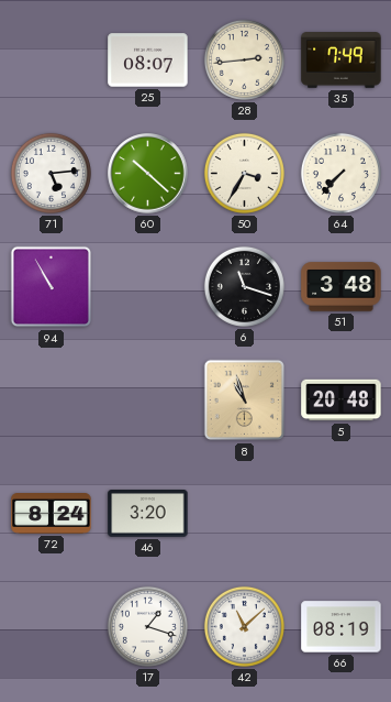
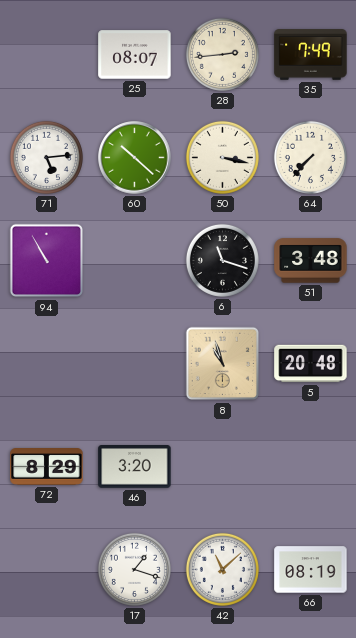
50: 3:35 -> 3:17
72: 8:24 -> 8:29
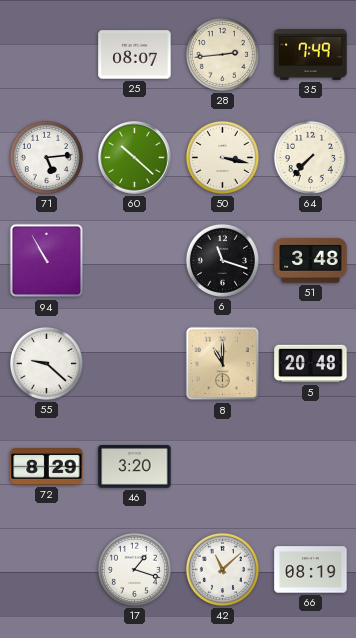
55: none -> 9:22
8: 10:57 -> 11:00
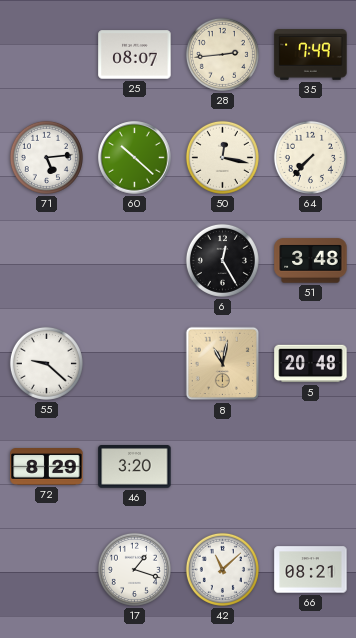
50: 3:17 -> 12:17
94: 10:55 -> none
6: 11:18 -> 12:25
8: 11:00 -> 11:02
66: 08:19 -> 08:21
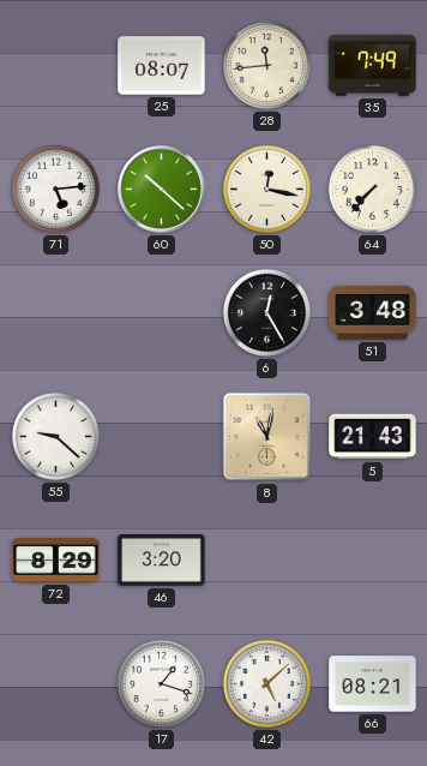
28: 2:44 -> 11:44
5: 20:48 -> 21:43
42: 11:08 -> 5:08
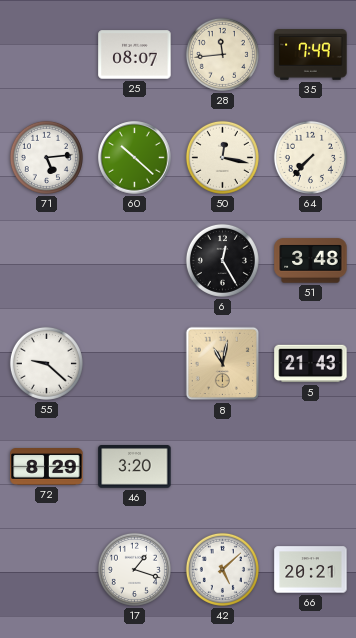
66: 08:21 -> 20:21
